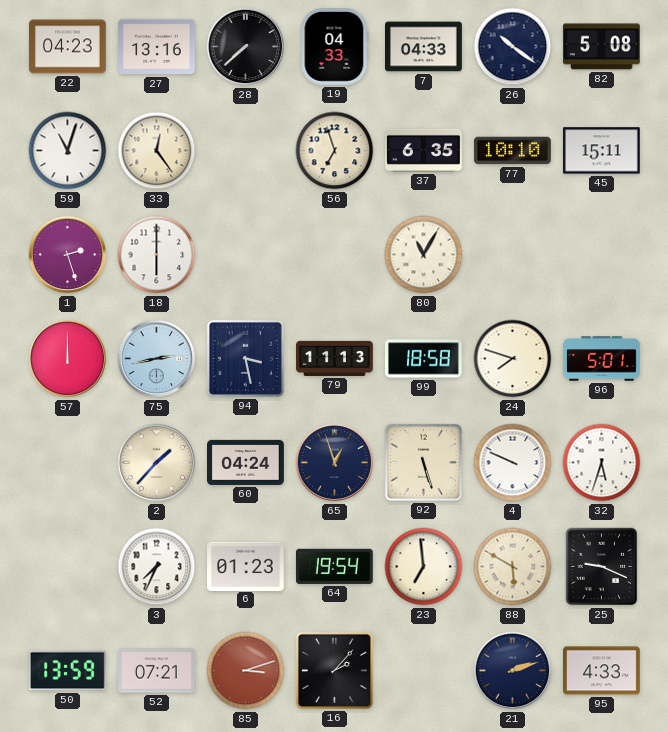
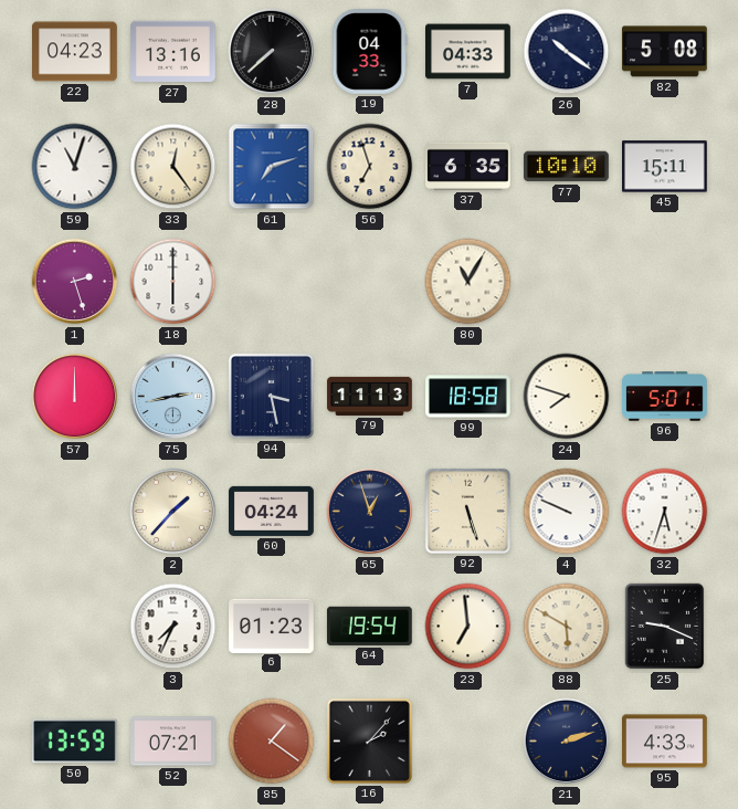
61: none -> 7:12
85: 3:12 -> 1:21
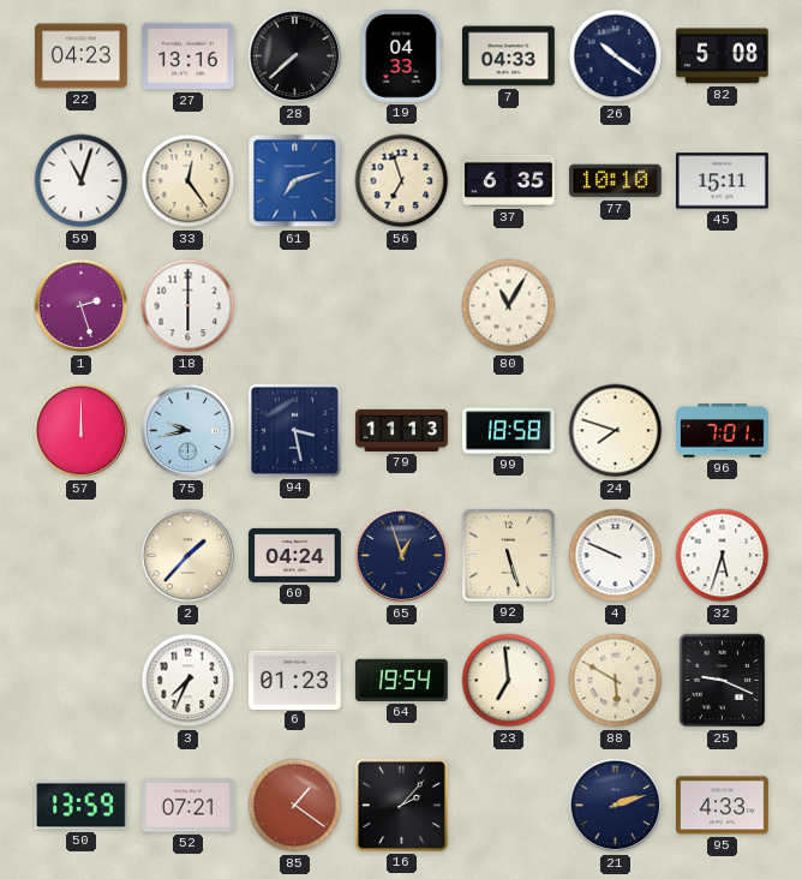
75: 2:43 -> 9:43
96: 5:01 -> 7:01
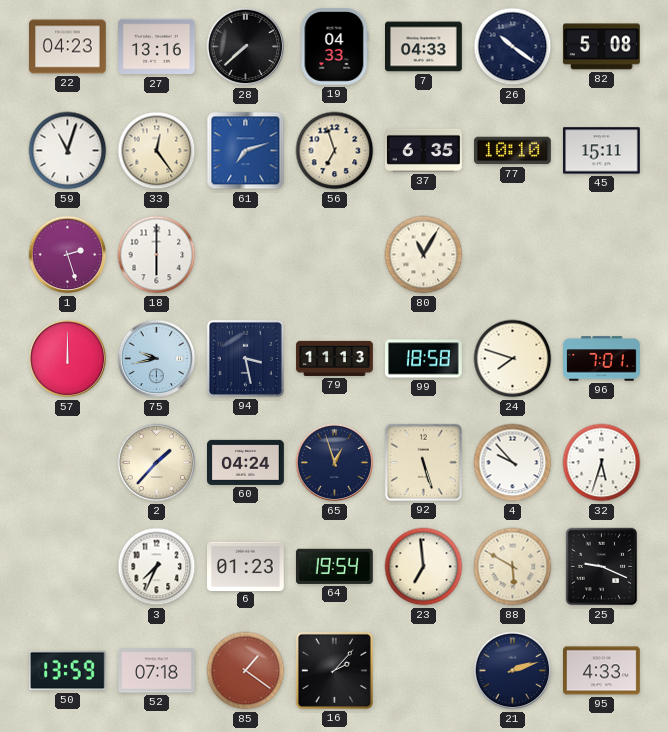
4: 9:49 -> 9:53
52: 07:21 -> 07:18
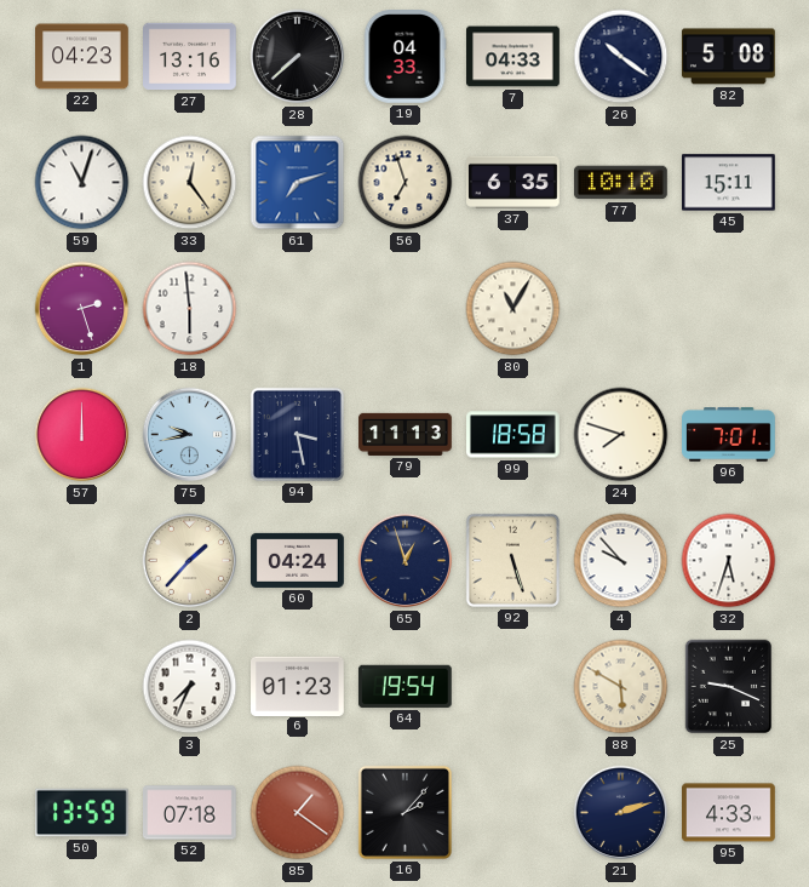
18: 6:00 -> 5:59
23: 6:59 -> none
